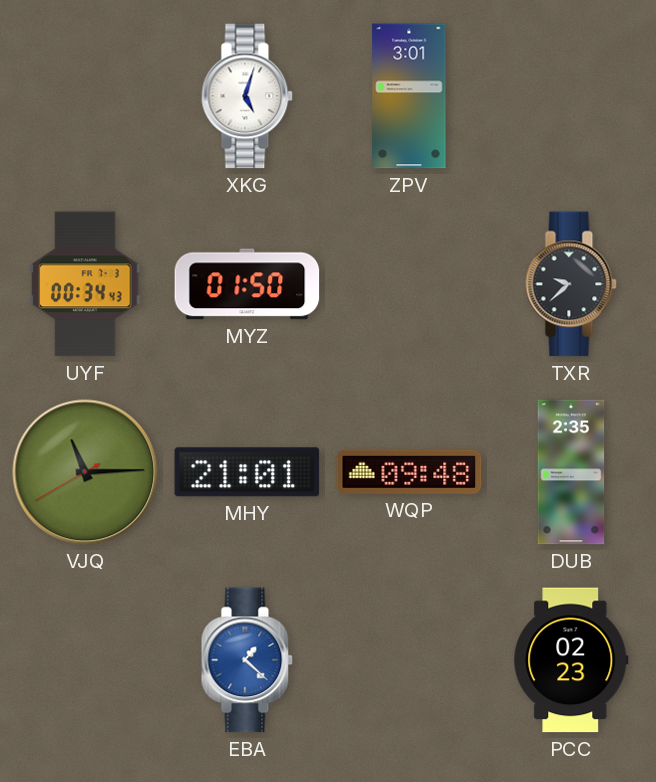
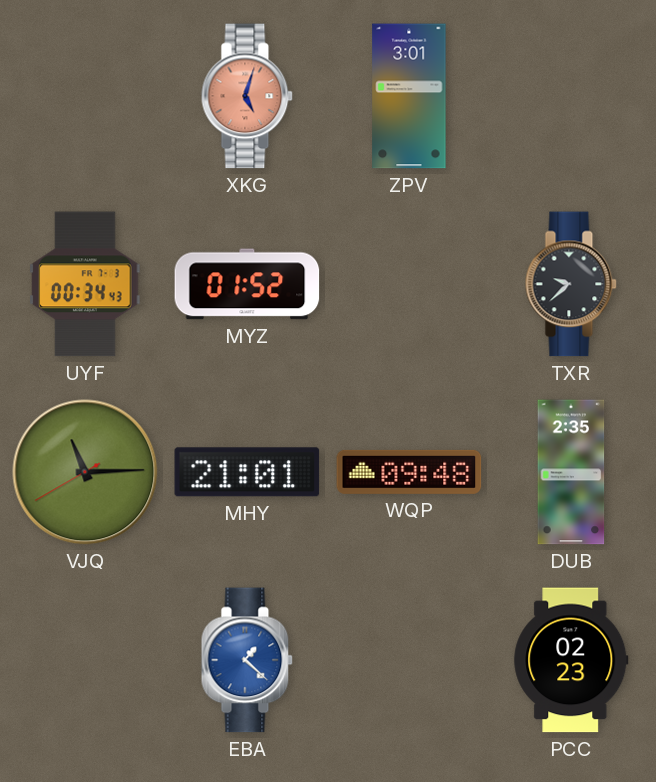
XKG dial: white -> salmon
MYZ: 01:50 -> 01:52
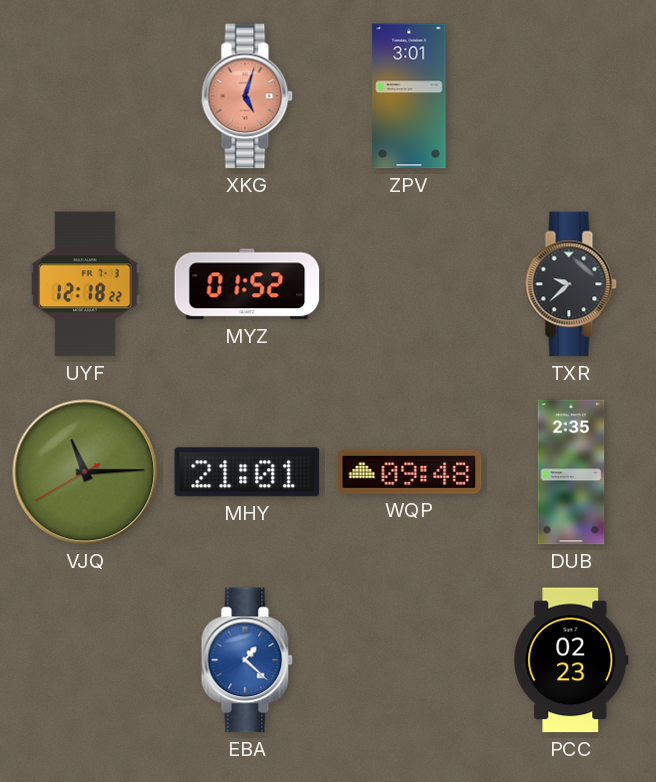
UYF: 00:34 -> 12:18
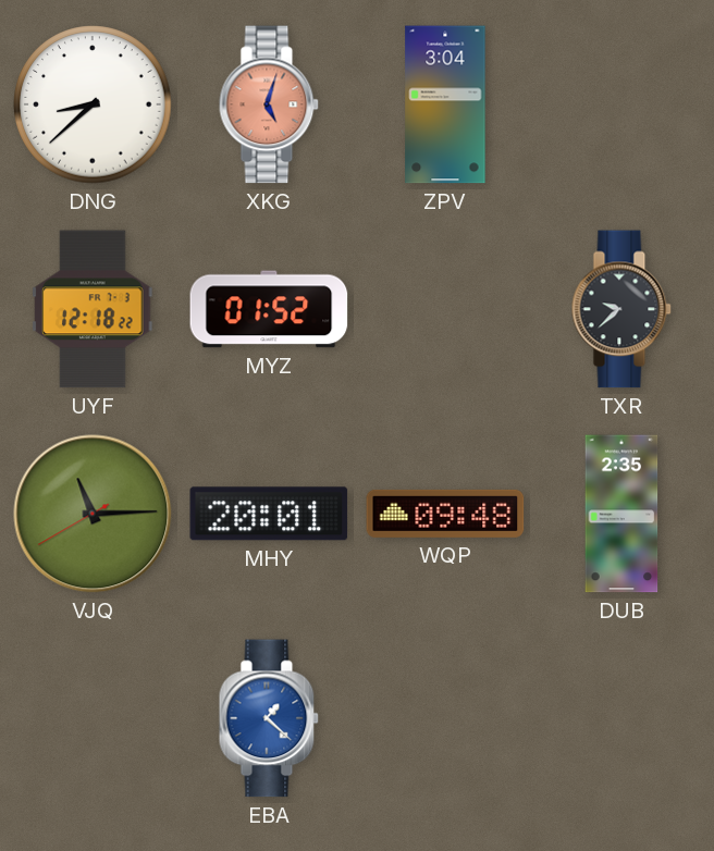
DNG: none -> 8:38
ZPV: 3:01 -> 3:04
MHY: 21:01 -> 20:01
PCC: 02:23 -> none
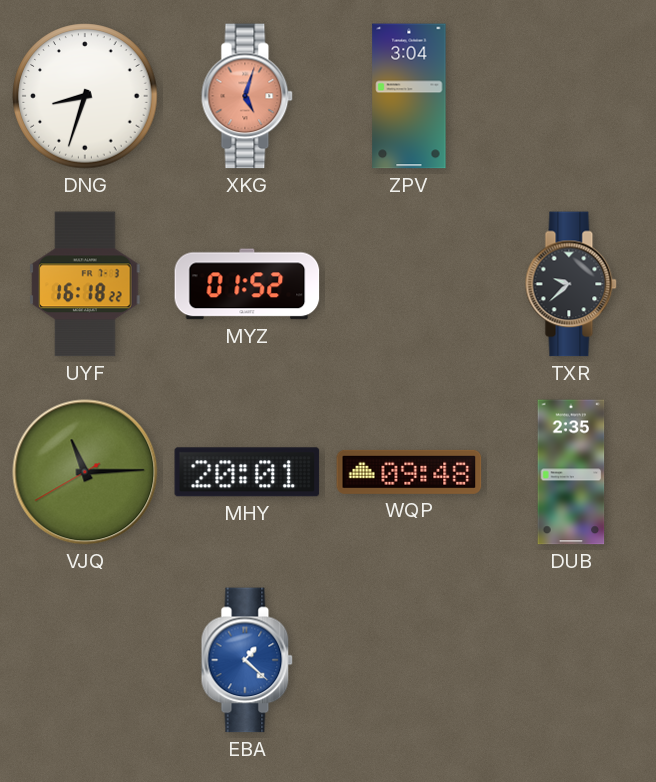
DNG: 8:38 -> 8:33
UYF: 12:18 -> 16:18
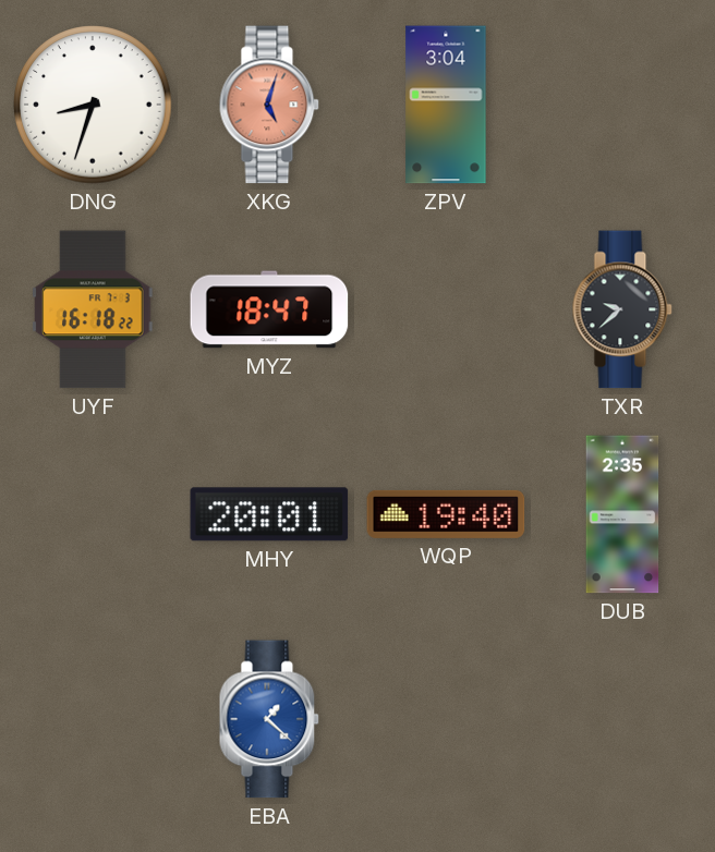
MYZ: 01:52 -> 18:47
VJQ: 11:14 -> none
WQP: 09:48 -> 19:40
